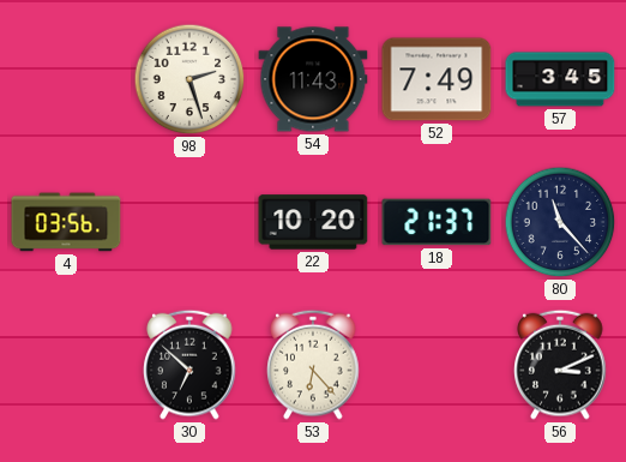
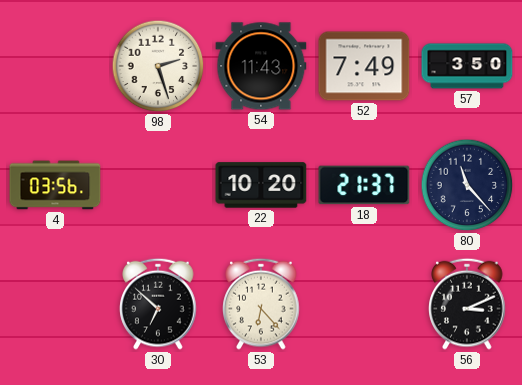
57: 3:45 -> 3:50
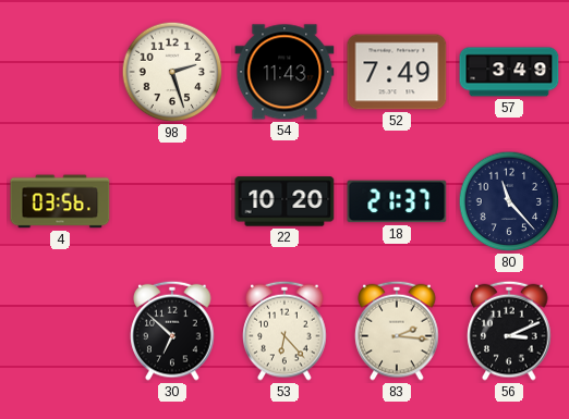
57: 3:50 -> 3:49
83: none -> 2:16
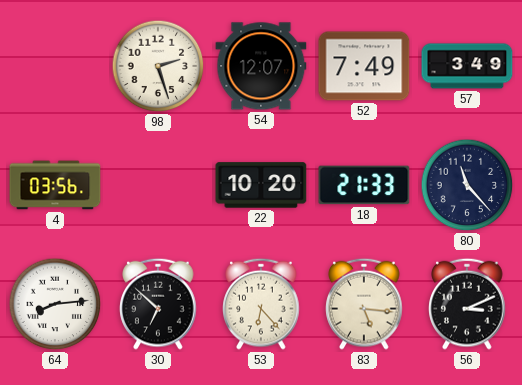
54: 11:43 -> 12:07
18: 21:37 -> 21:33
64: none -> 8:14
83: 2:16 -> 5:16
